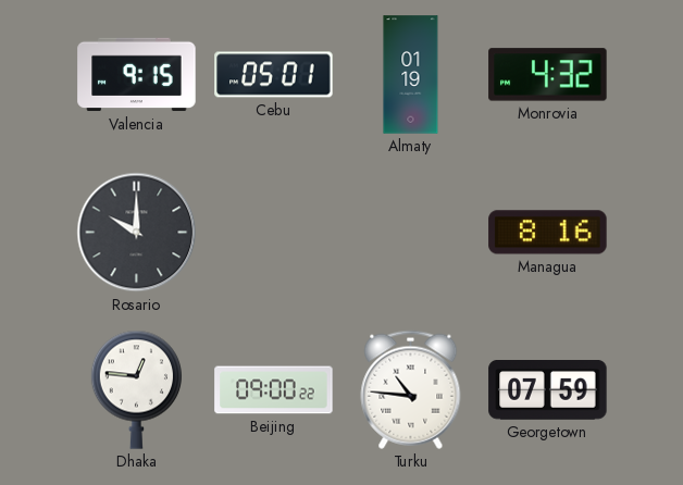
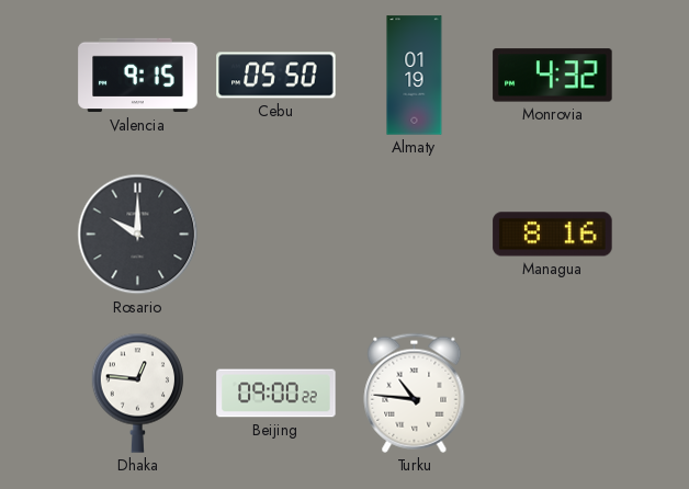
Cebu: 05:01 -> 05:50
Georgetown: 07:59 -> none
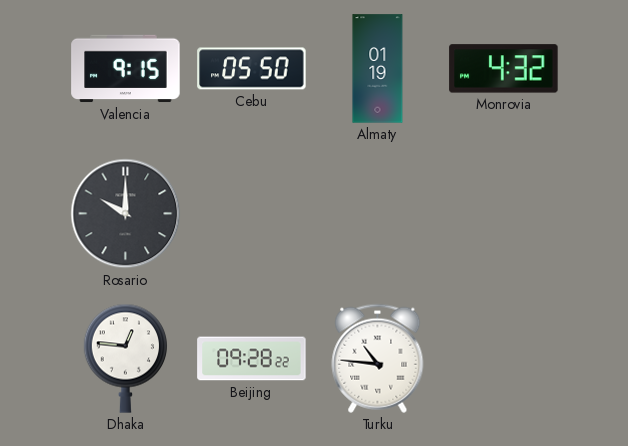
Managua: 8:16 -> none
Beijing: 09:00 -> 09:28
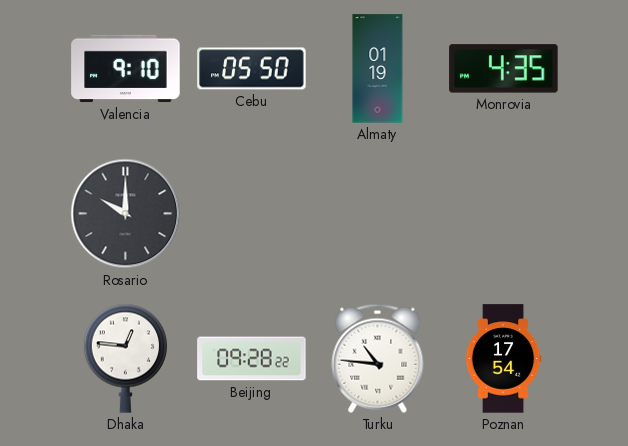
Valencia: 9:15 -> 9:10
Monrovia: 4:32 -> 4:35
Poznan: none -> 17:54
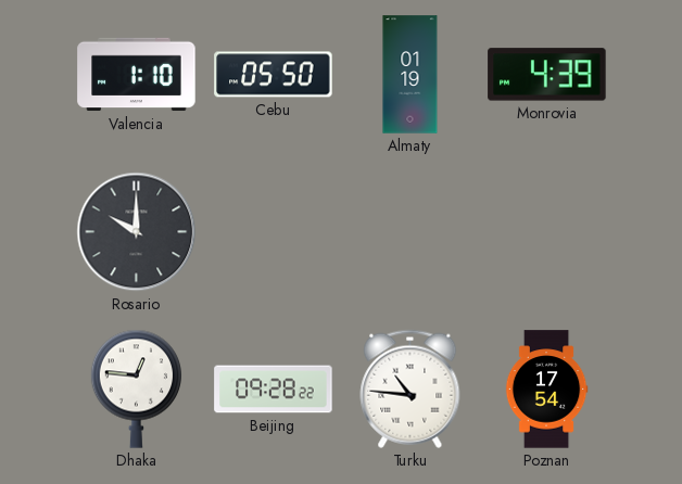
Valencia: 9:10 -> 1:10
Monrovia: 4:35 -> 4:39
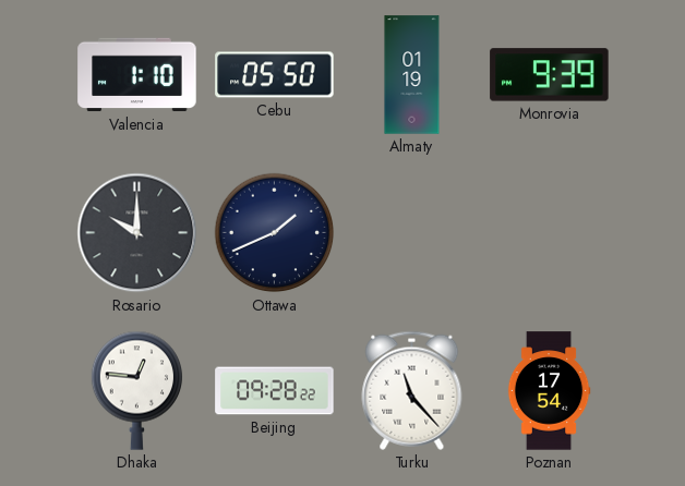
Monrovia: 4:39 -> 9:39
Ottawa: none -> 1:41
Turku: 10:46 -> 11:23
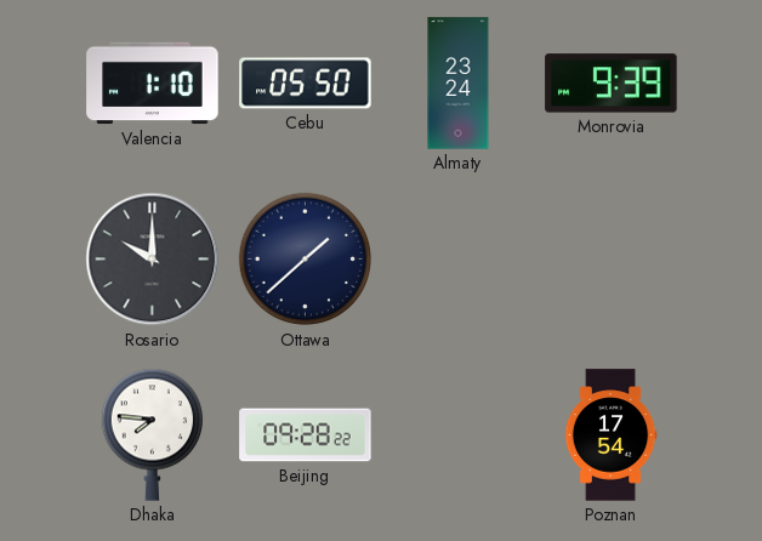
Almaty: 01:19 -> 23:24
Ottawa: 1:41 -> 1:38
Dhaka: 12:46 -> 7:46
Turku: 11:23 -> none
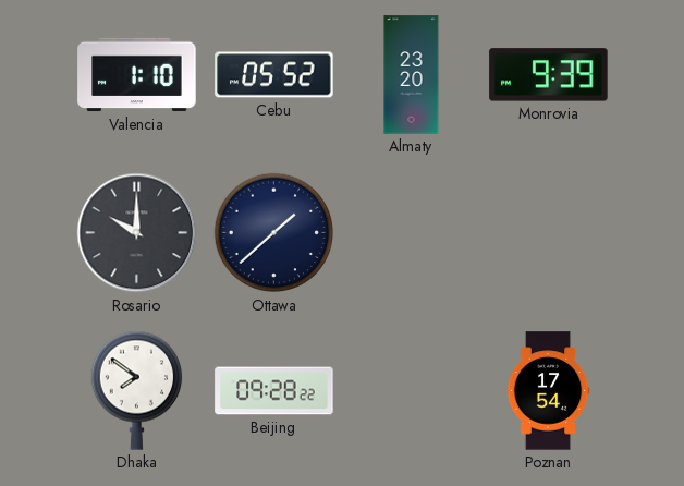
Cebu: 05:50 -> 05:52
Almaty: 23:24 -> 23:20
Dhaka: 7:46 -> 7:51
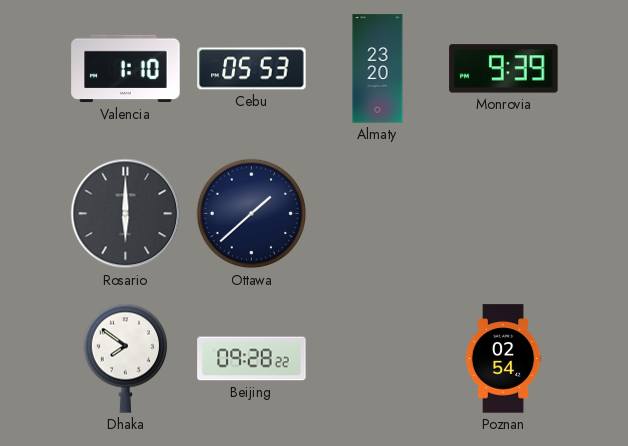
Cebu: 05:52 -> 05:53
Rosario: 10:00 -> 6:00
Poznan: 17:54 -> 02:54
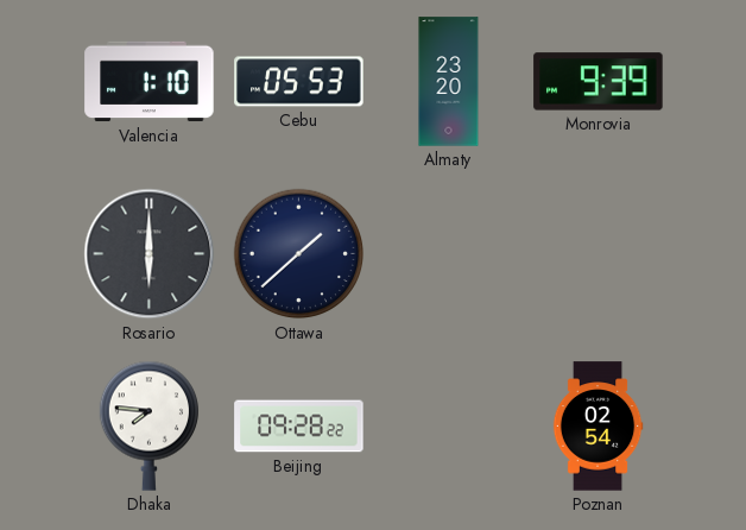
Dhaka: 7:51 -> 7:46
